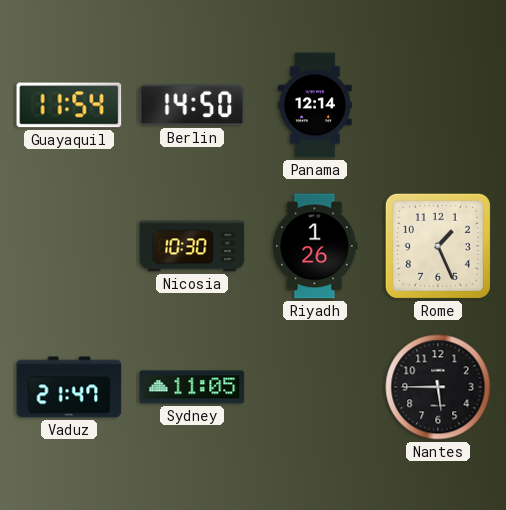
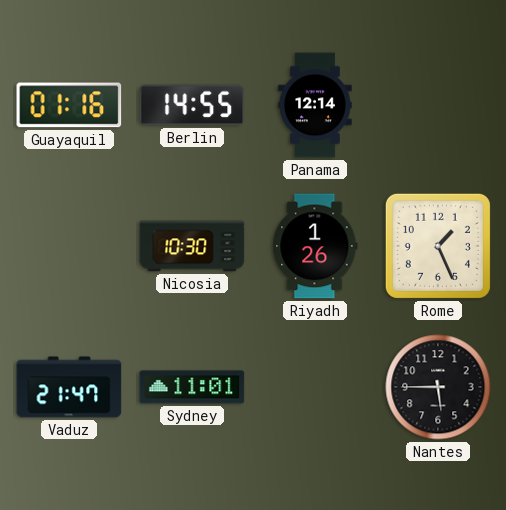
Guayaquil: 11:54 -> 01:16
Berlin: 14:50 -> 14:55
Sydney: 11:05 -> 11:01
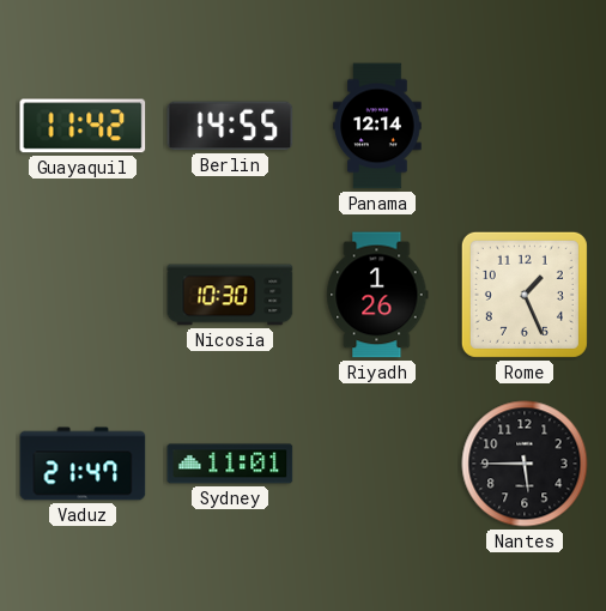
Guayaquil: 01:16 -> 11:42
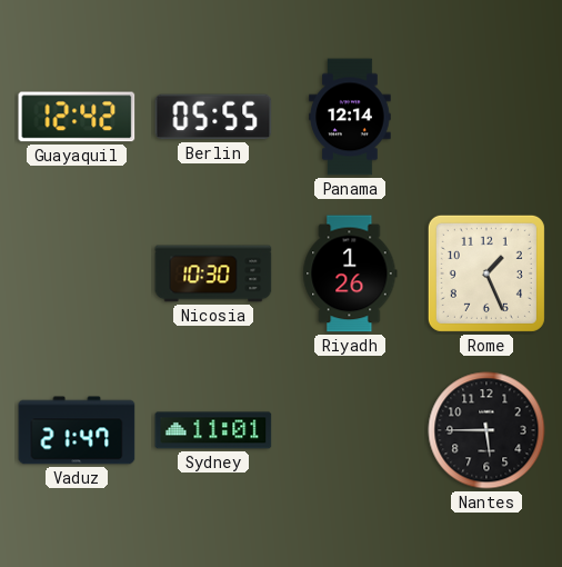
Guayaquil: 11:42 -> 12:42
Berlin: 14:55 -> 05:55
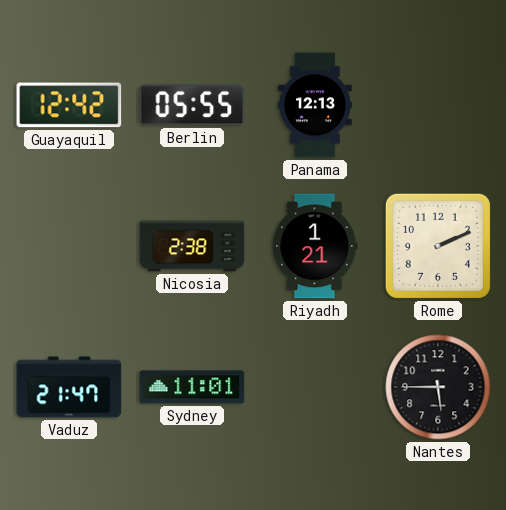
Panama: 12:14 -> 12:13
Nicosia: 10:30 -> 2:38
Riyadh: 1:26 -> 1:21
Rome: 1:26 -> 2:11
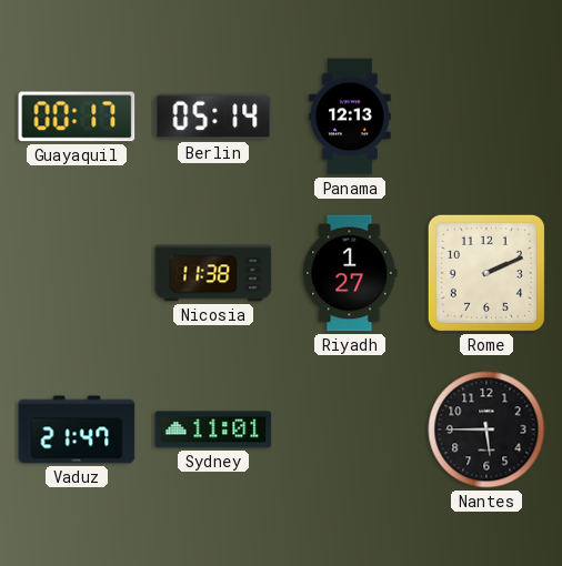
Guayaquil: 12:42 -> 00:17
Berlin: 05:55 -> 05:14
Nicosia: 2:38 -> 11:38
Riyadh: 1:21 -> 1:27
